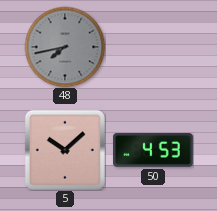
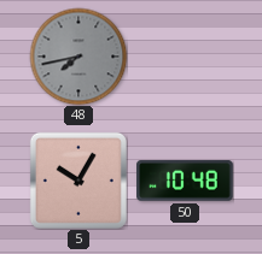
5: 10:08 -> 10:05
50: 4:53 -> 10:48
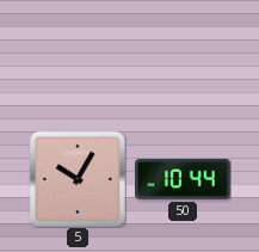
48: 7:43 -> none
50: 10:48 -> 10:44
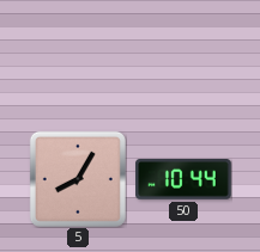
5: 10:05 -> 8:05
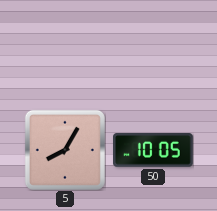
50: 10:44 -> 10:05
